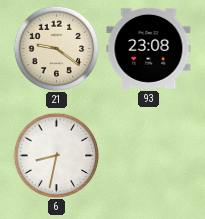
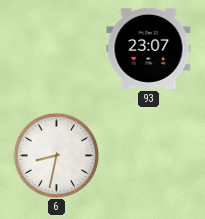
21: 9:21 -> none
93: 23:08 -> 23:07
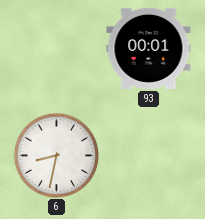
93: 23:07 -> 00:01
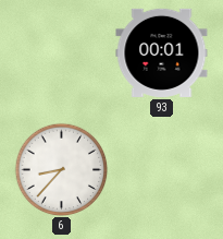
6: 8:32 -> 8:37
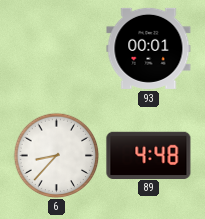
89: none -> 4:48
